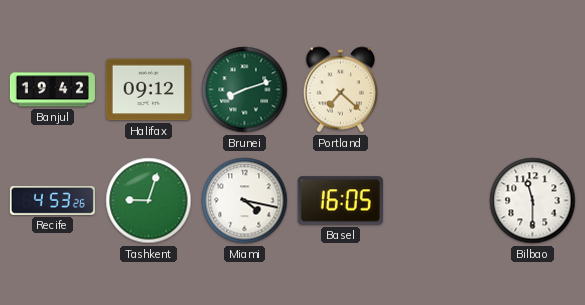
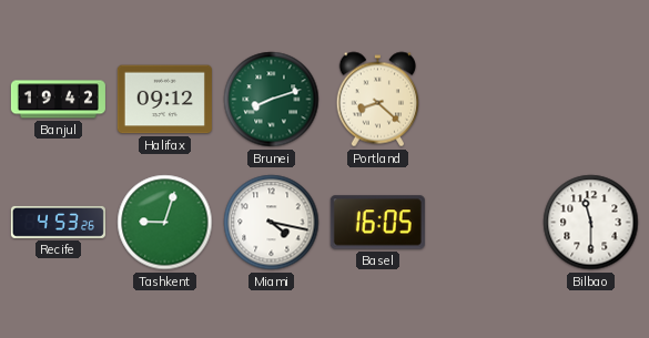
Portland: 7:22 -> 8:22
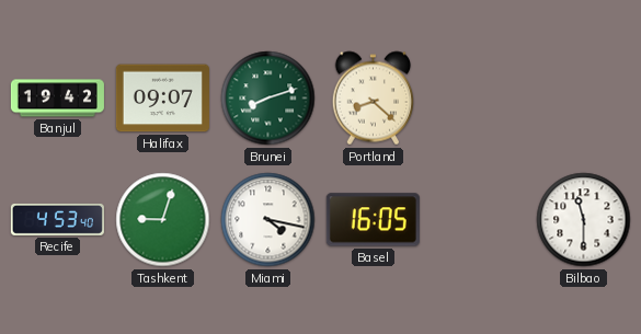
Halifax: 09:12 -> 09:07
Recife: 4:53:26 -> 4:53:40
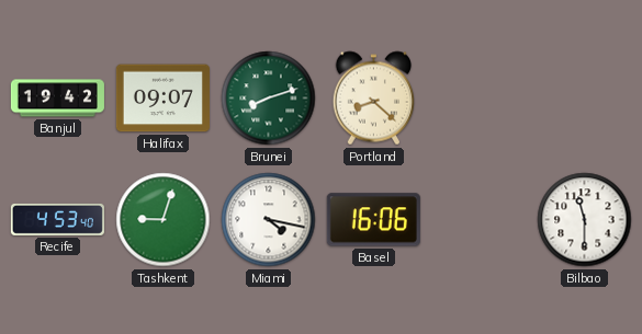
Basel: 16:05 -> 16:06
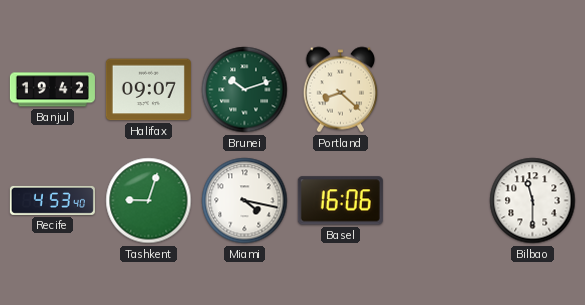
Brunei: 8:12 -> 10:12
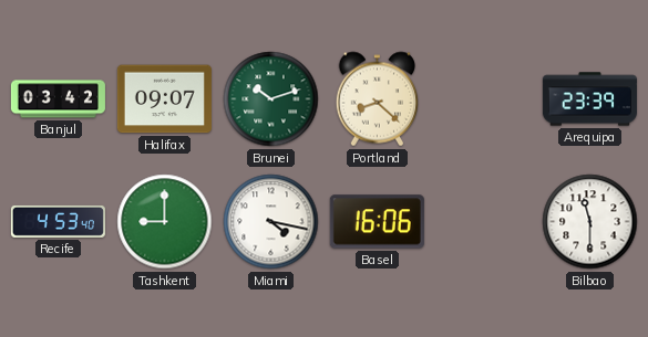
Banjul: 19:42 -> 03:42
Arequipa: none -> 23:39
Tashkent: 9:03 -> 9:00
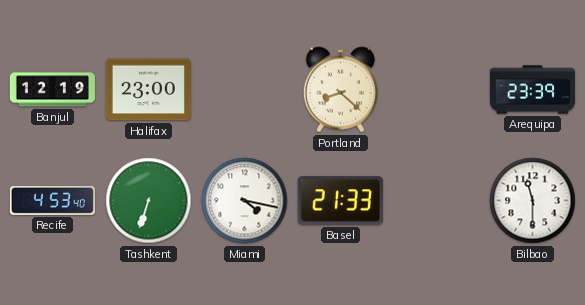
Banjul: 03:42 -> 12:19
Halifax: 09:07 -> 23:00
Brunei: 10:12 -> none
Tashkent: 9:00 -> 6:33
Basel: 16:06 -> 21:33
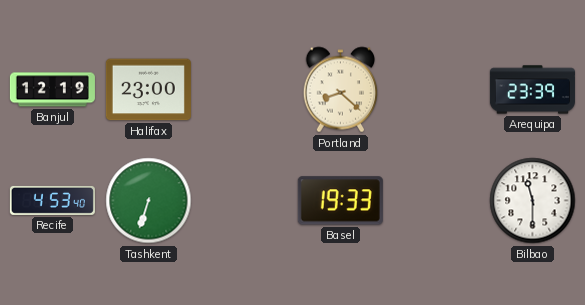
Miami: 4:17 -> none
Basel: 21:33 -> 19:33
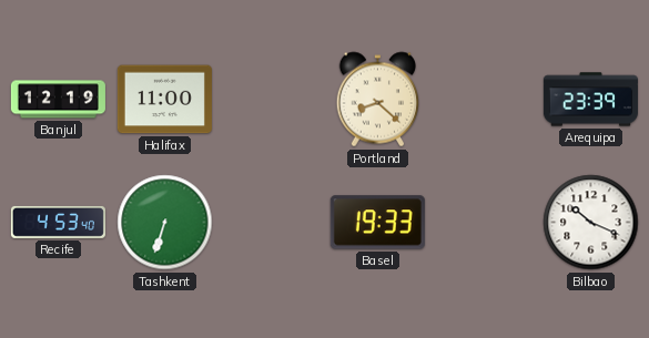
Halifax: 23:00 -> 11:00
Bilbao: 11:30 -> 10:19
